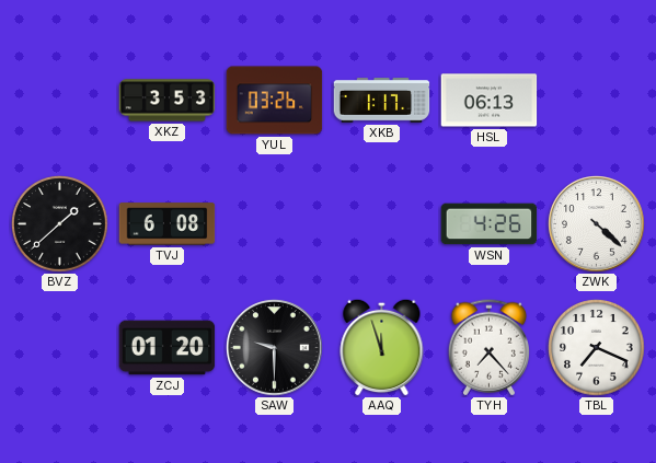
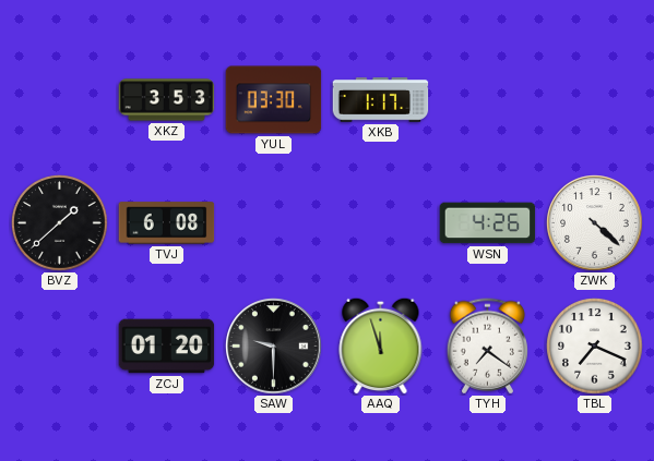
YUL: 03:26 -> 03:30
HSL: 06:13 -> none
TYH: 7:23 -> 7:21
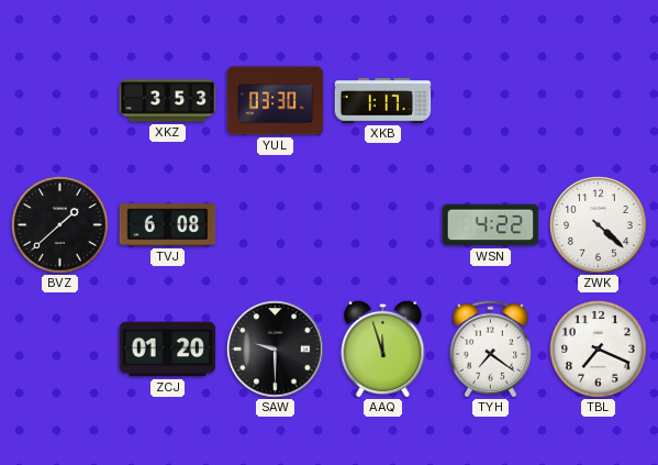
WSN: 4:26 -> 4:22
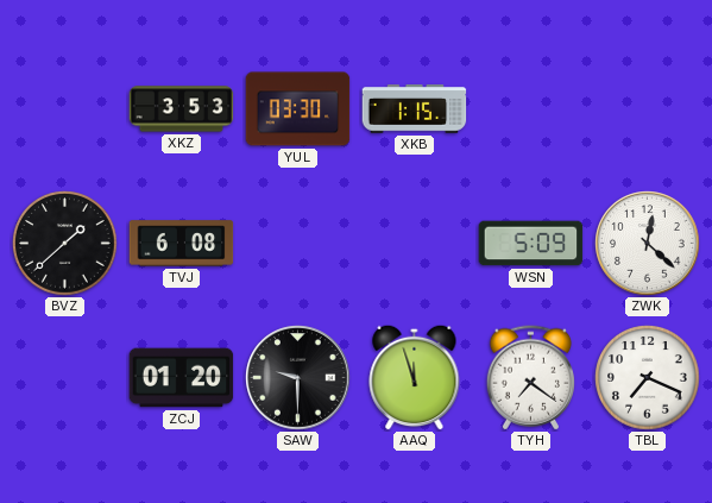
XKB: 1:17 -> 1:15
WSN: 4:22 -> 5:09
ZWK: 4:22 -> 12:22
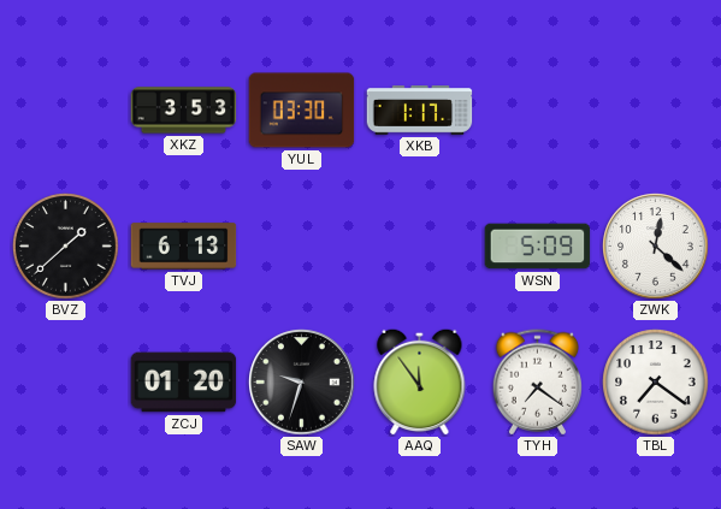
XKB: 1:15 -> 1:17
TVJ: 6:08 -> 6:13
SAW: 9:30 -> 9:33
AAQ: 11:57 -> 11:54
TBL: 7:19 -> 7:21
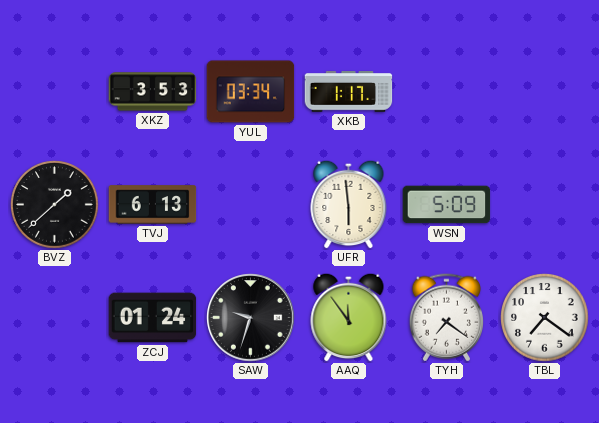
YUL: 03:30 -> 03:34
UFR: none -> 5:59
ZWK: 12:22 -> none
ZCJ: 01:20 -> 01:24
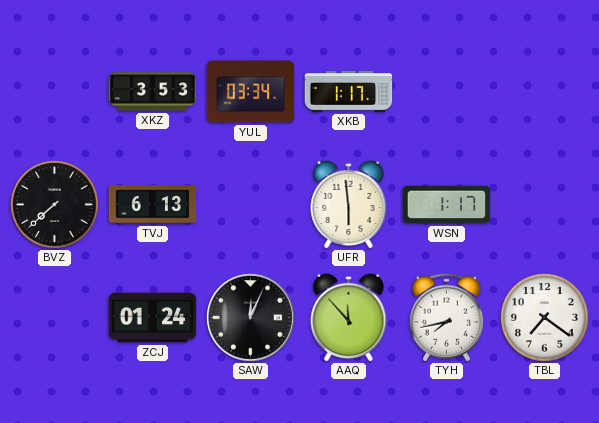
BVZ: 1:38 -> 7:38
WSN: 5:09 -> 1:17
SAW: 9:33 -> 12:04
AAQ: 11:54 -> 11:53
TYH: 7:21 -> 7:43
